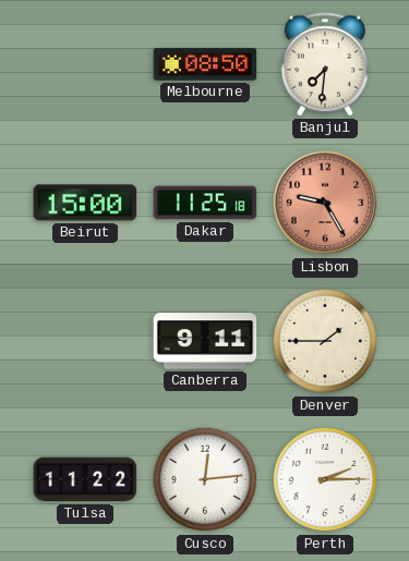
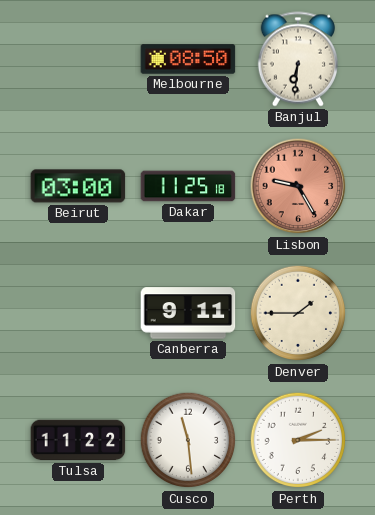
Banjul: 7:31 -> 6:31
Beirut: 15:00 -> 03:00
Cusco: 12:14 -> 11:29
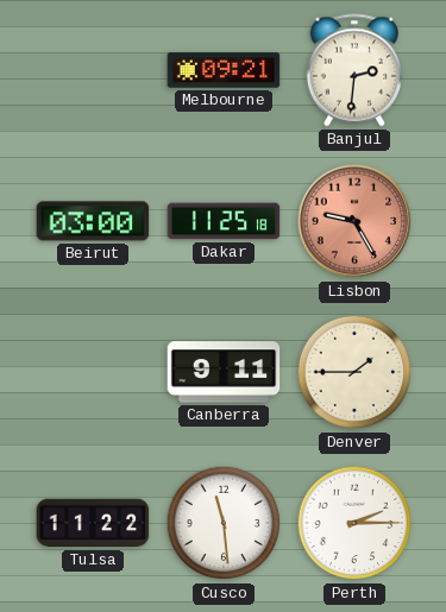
Melbourne: 08:50 -> 09:21
Banjul: 6:31 -> 2:31
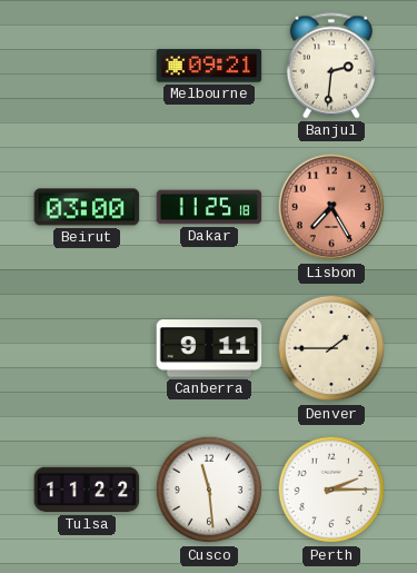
Lisbon: 9:25 -> 7:25
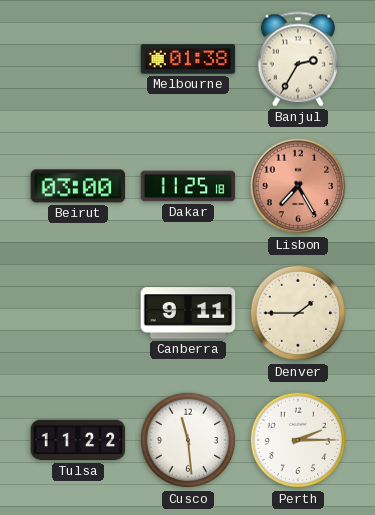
Melbourne: 09:21 -> 01:38
Banjul: 2:31 -> 2:35
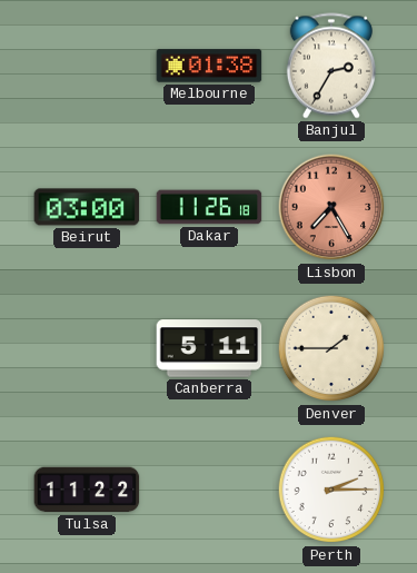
Dakar: 11:25 -> 11:26
Canberra: 9:11 -> 5:11
Cusco: 11:29 -> none
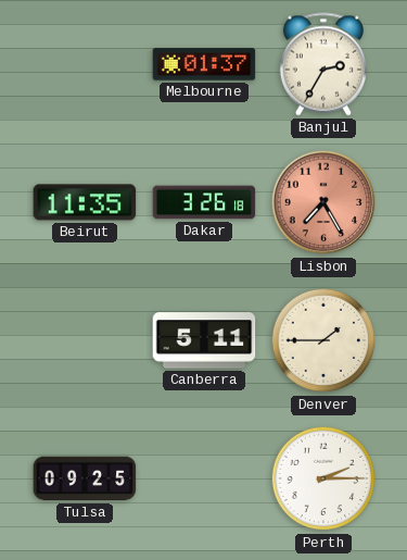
Melbourne: 01:38 -> 01:37
Beirut: 03:00 -> 11:35
Dakar: 11:26 -> 3:26
Tulsa: 11:22 -> 09:25
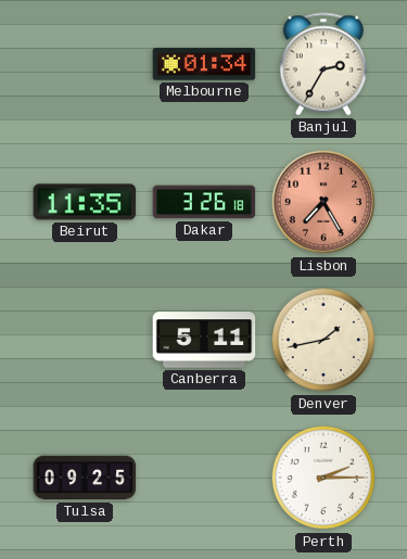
Melbourne: 01:37 -> 01:34
Denver: 1:45 -> 1:43
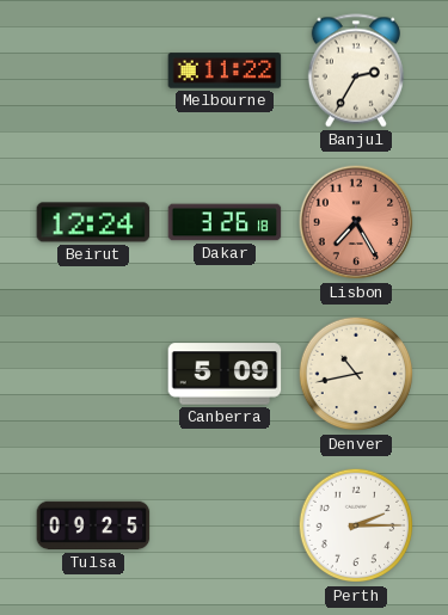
Melbourne: 01:34 -> 11:22
Beirut: 11:35 -> 12:24
Canberra: 5:11 -> 5:09
Denver: 1:43 -> 10:43
